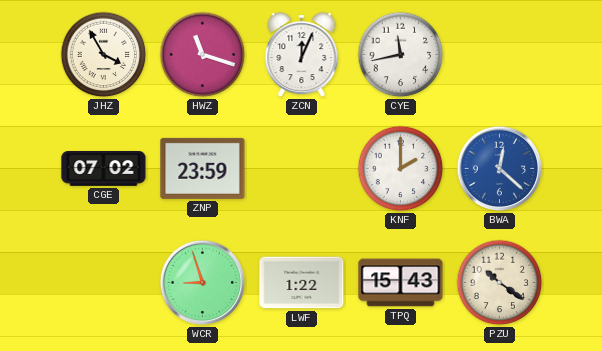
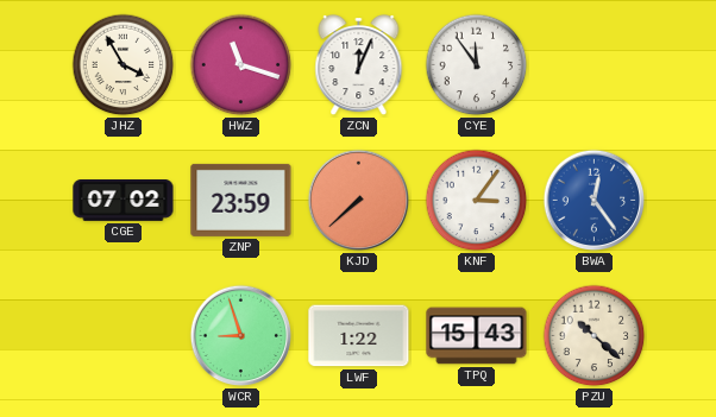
CYE: 11:43 -> 11:54
KJD: none -> 7:38
KNF: 2:00 -> 3:06
BWA: 12:22 -> 12:24
PZU: 10:21 -> 10:22
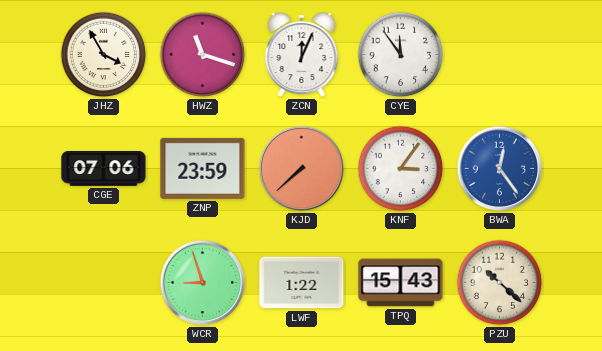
CGE: 07:02 -> 07:06
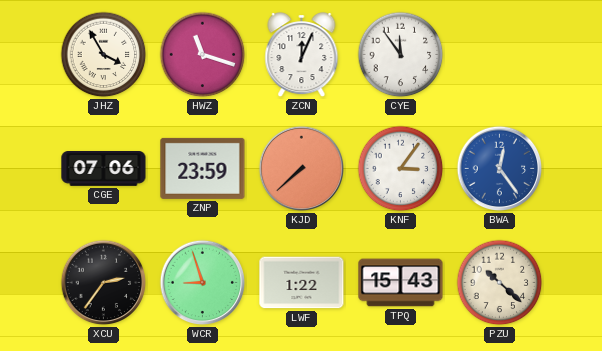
XCU: none -> 2:36
